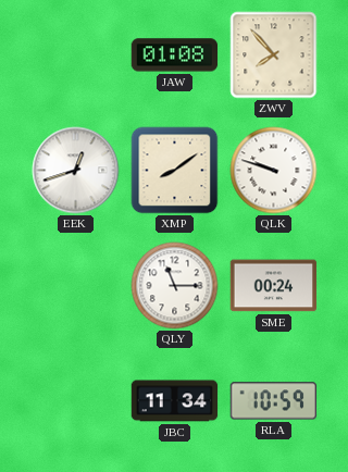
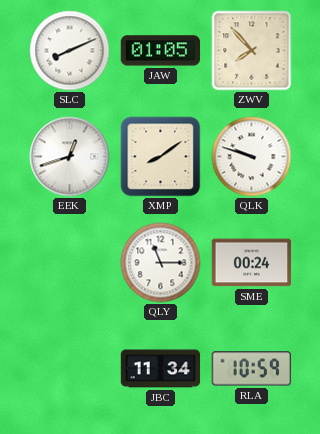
SLC: none -> 8:11
JAW: 01:08 -> 01:05
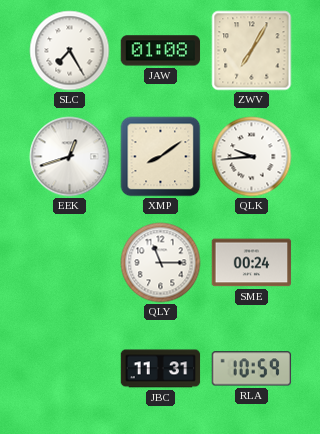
SLC: 8:11 -> 7:25
JAW: 01:05 -> 01:08
ZWV: 7:53 -> 7:05
QLK: 9:48 -> 9:44
JBC: 11:34 -> 11:31
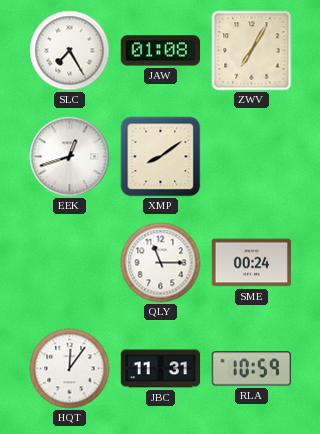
QLK: 9:44 -> none
HQT: none -> 12:06
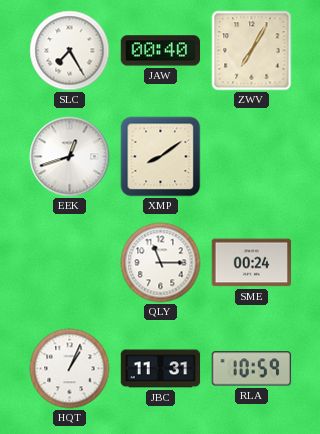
JAW: 01:08 -> 00:40
HQT: 12:06 -> 1:04
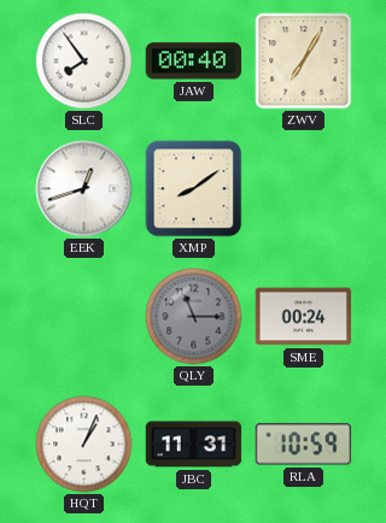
SLC: 7:25 -> 7:54
QLY dial: white -> grey
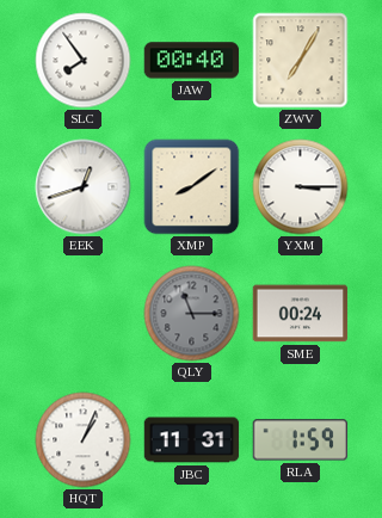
YXM: none -> 3:15
RLA: 10:59 -> 1:59
